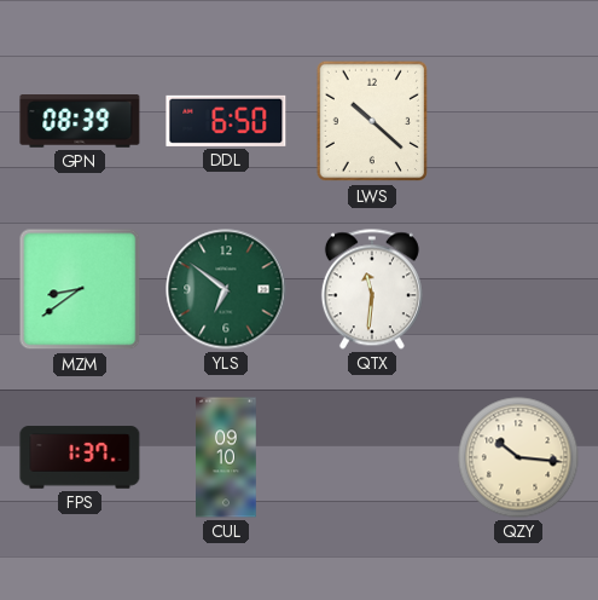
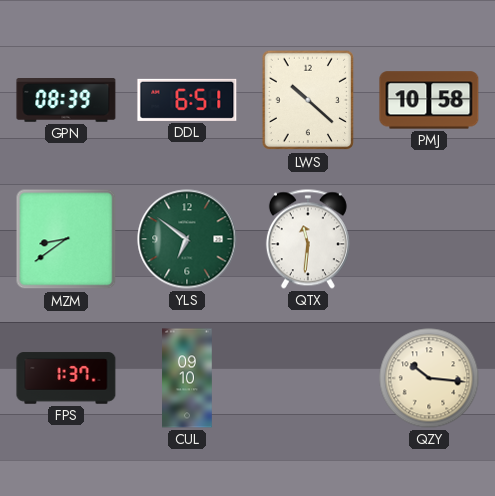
DDL: 6:50 -> 6:51
PMJ: none -> 10:58
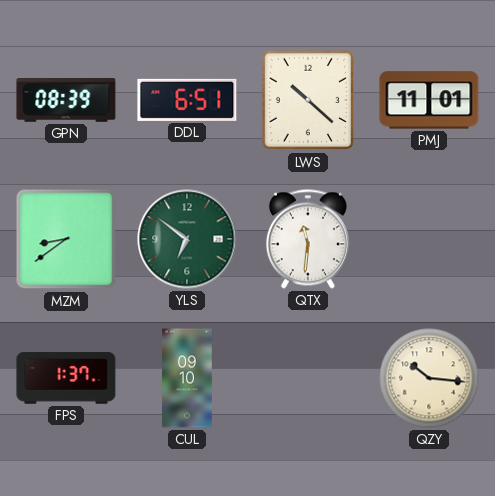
PMJ: 10:58 -> 11:01
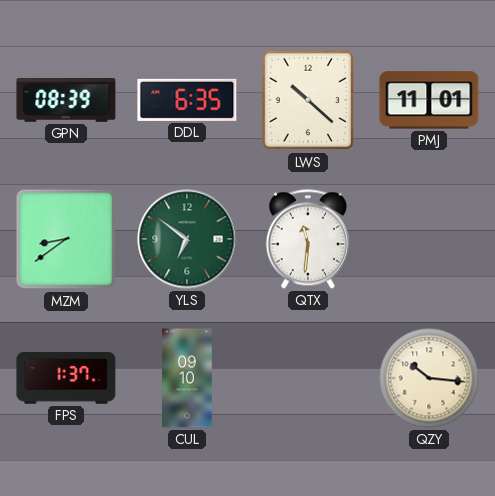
DDL: 6:51 -> 6:35
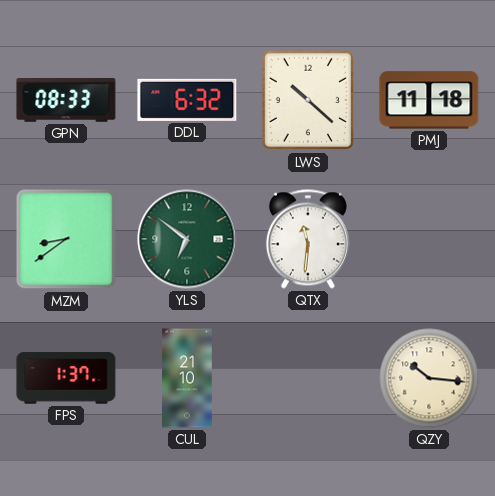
GPN: 08:39 -> 08:33
DDL: 6:35 -> 6:32
PMJ: 11:01 -> 11:18
CUL: 09:10 -> 21:10
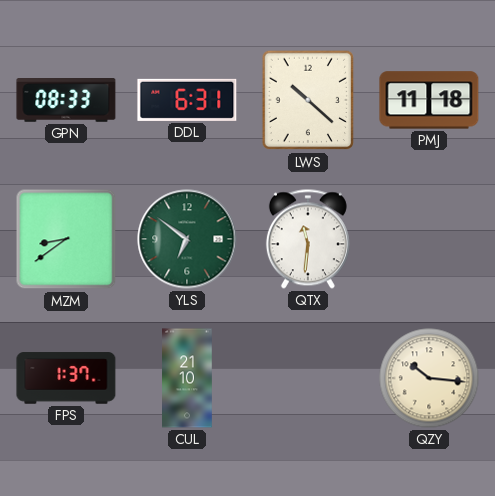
DDL: 6:32 -> 6:31
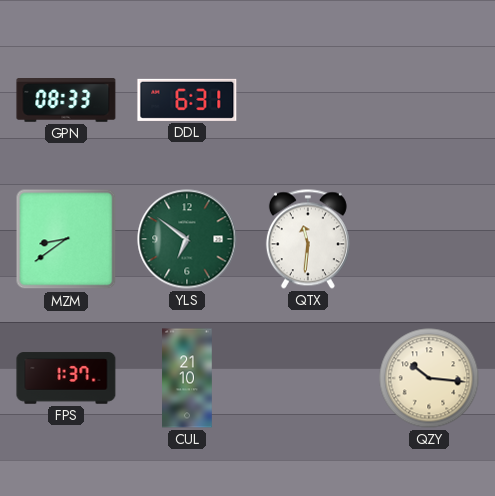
LWS: 10:22 -> none
PMJ: 11:18 -> none
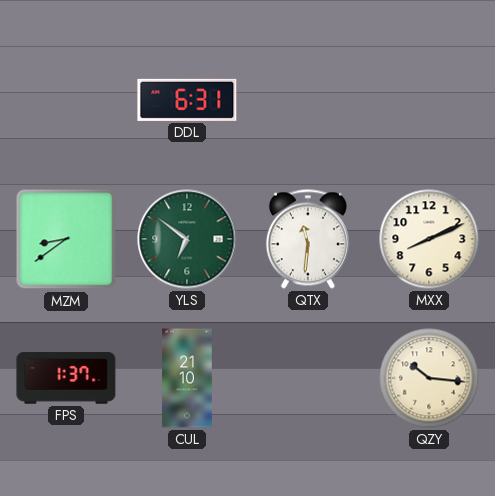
GPN: 08:33 -> none
MXX: none -> 8:11
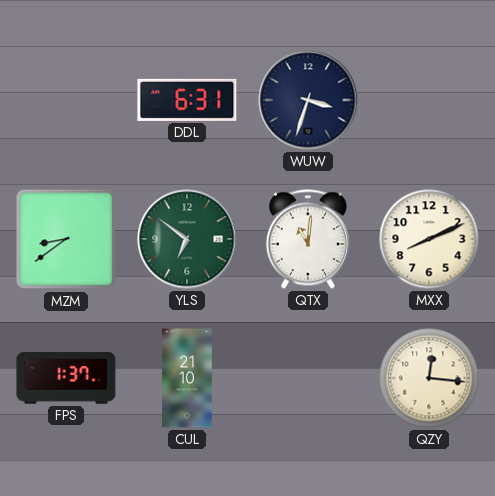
WUW: none -> 3:33
QTX: 11:31 -> 11:01
QZY: 10:16 -> 12:16
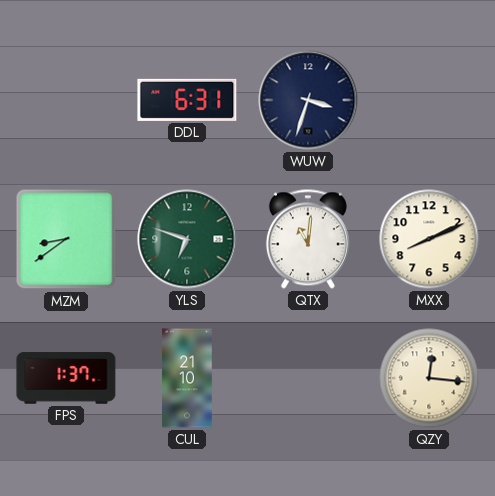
YLS: 6:51 -> 6:48
